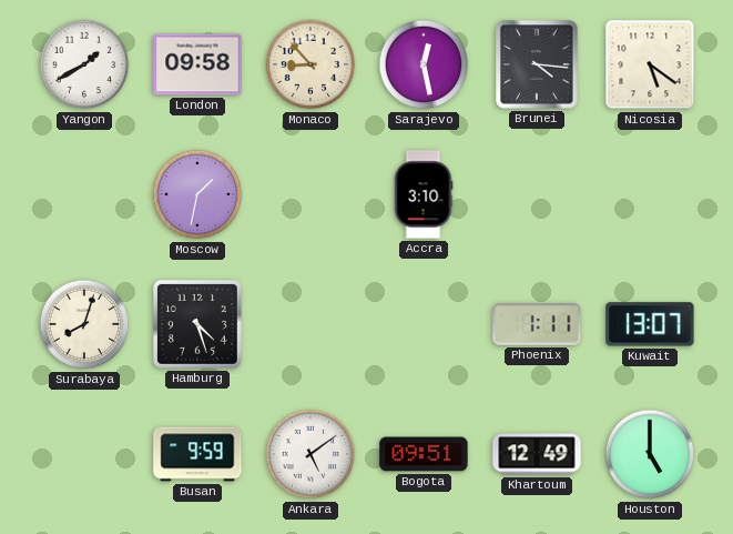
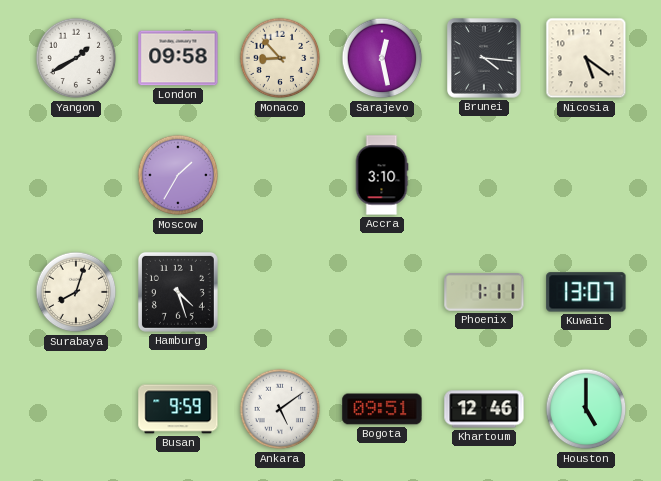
Moscow: 1:32 -> 1:35
Khartoum: 12:49 -> 12:46
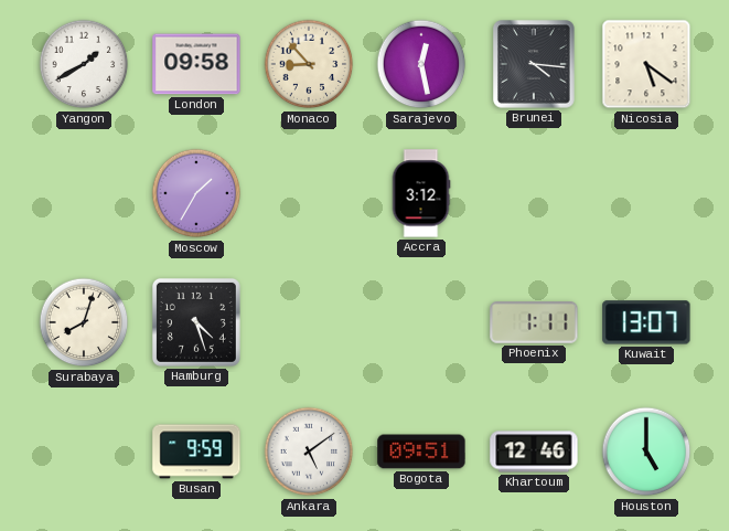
Accra: 3:10 -> 3:12
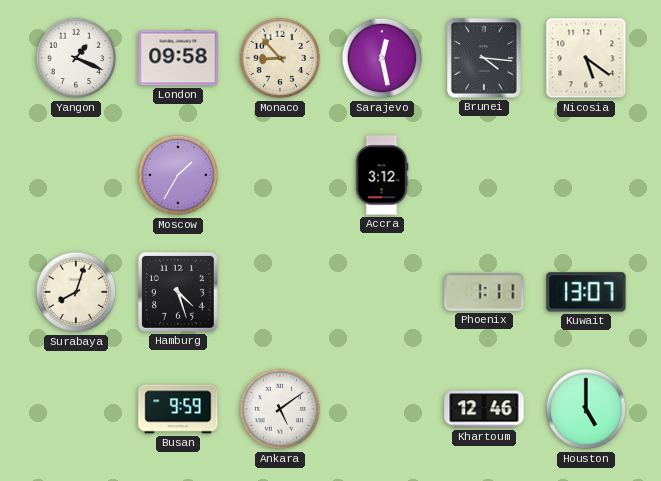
Yangon: 1:40 -> 1:19
Bogota: 09:51 -> none
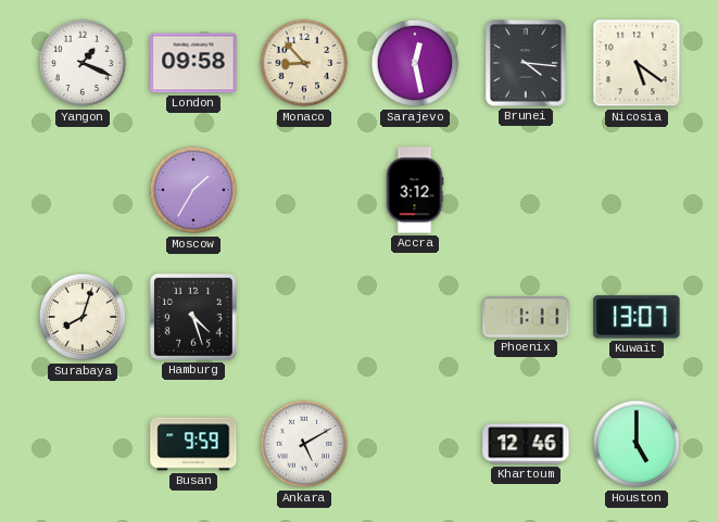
Ankara: 5:09 -> 5:10
